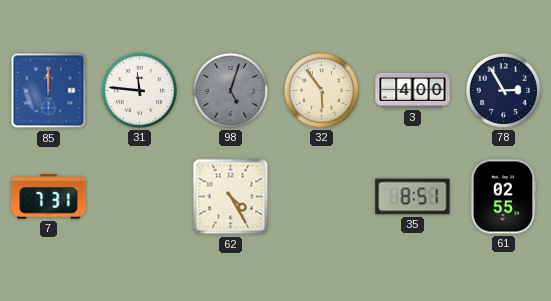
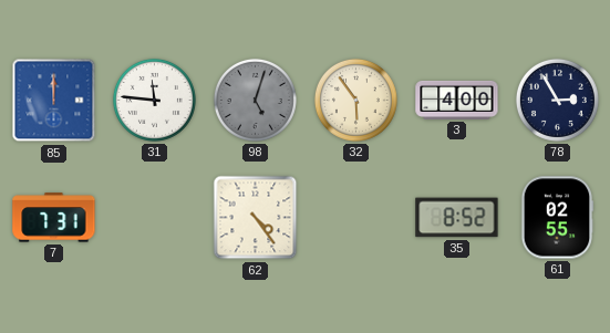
62: 4:25 -> 4:24
35: 8:51 -> 8:52
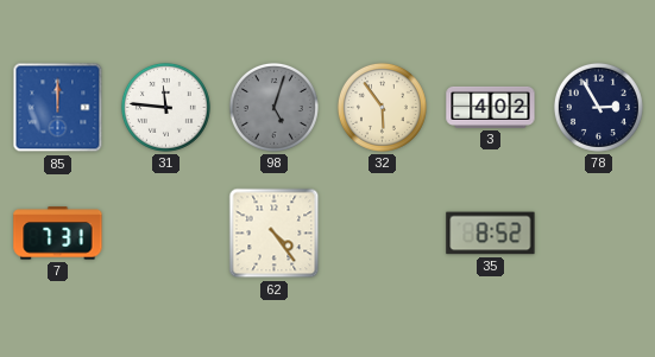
3: 4:00 -> 4:02
61: 02:55 -> none
